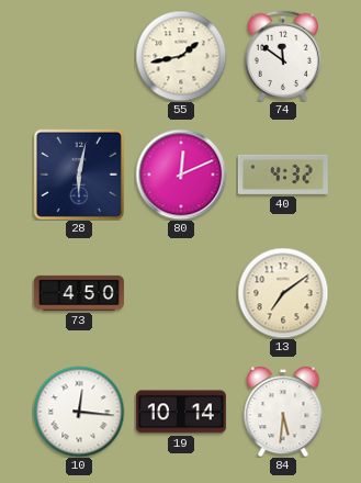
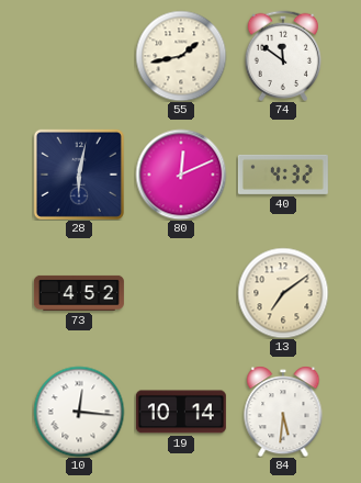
73: 4:50 -> 4:52
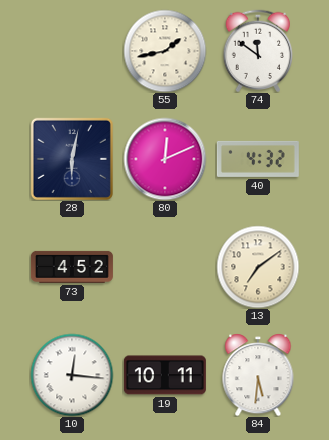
19: 10:14 -> 10:11
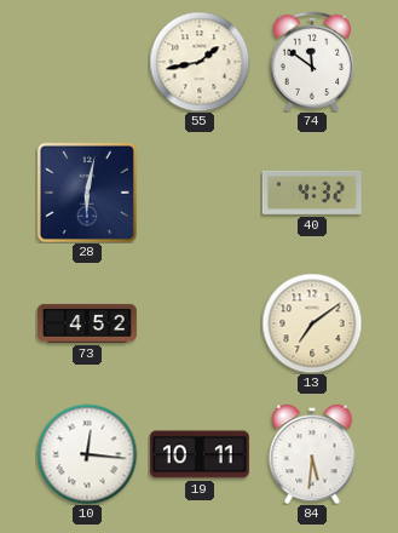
80: 12:11 -> none
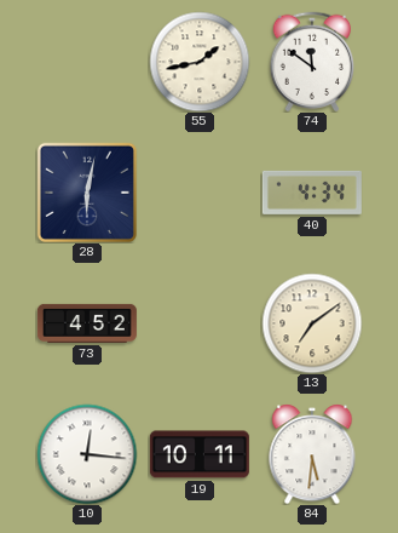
40: 4:32 -> 4:34
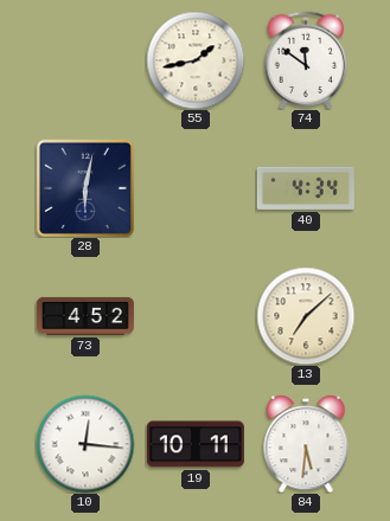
13: 7:09 -> 7:08
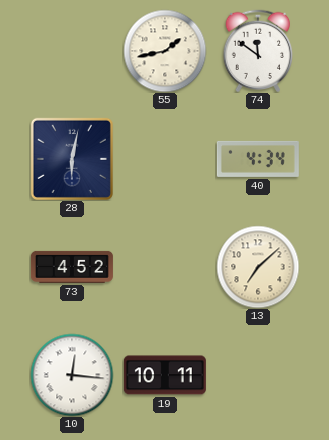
84: 5:31 -> none
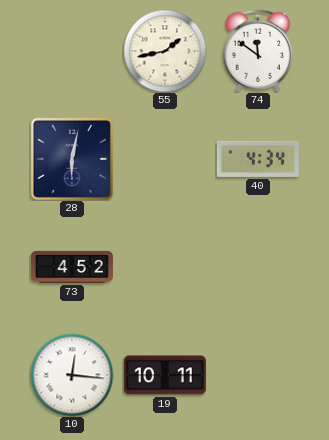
13: 7:08 -> none
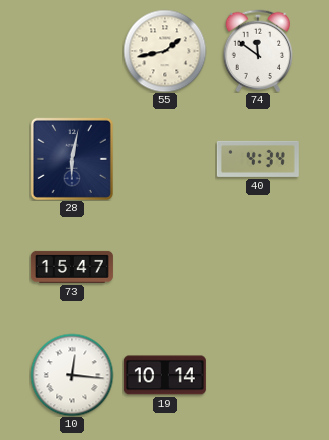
73: 4:52 -> 15:47
19: 10:11 -> 10:14
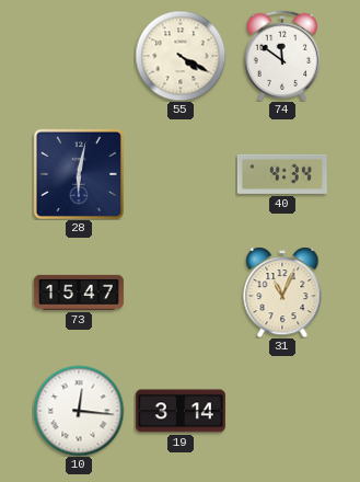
55: 1:43 -> 4:20
31: none -> 11:04
19: 10:14 -> 3:14
